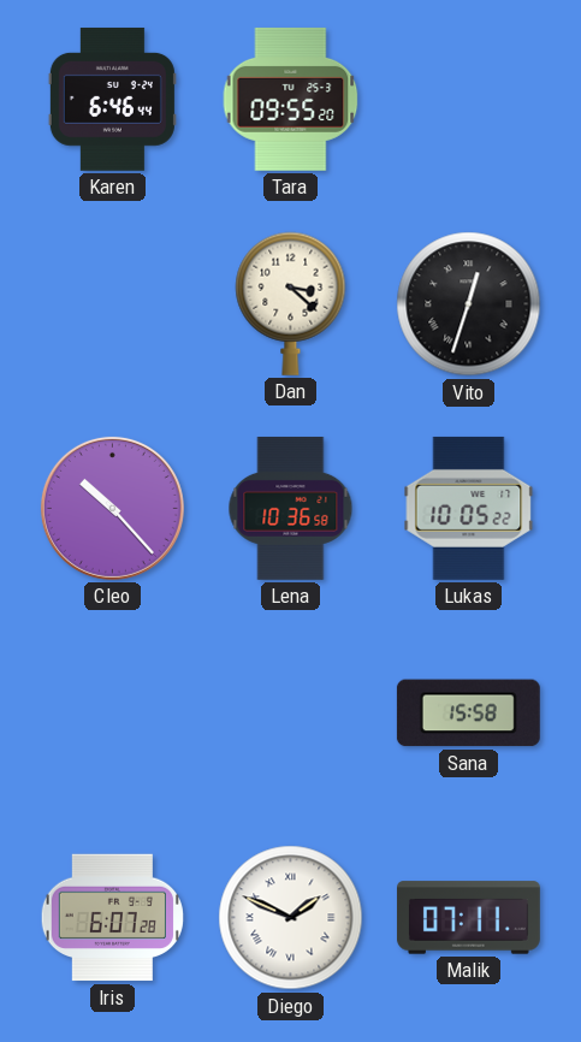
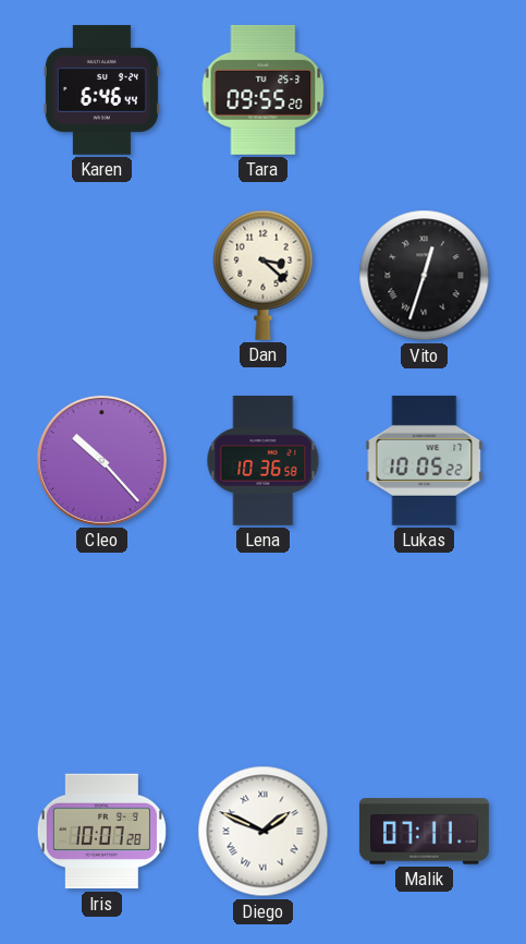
Sana: 15:58 -> none
Iris: 6:07 -> 10:07
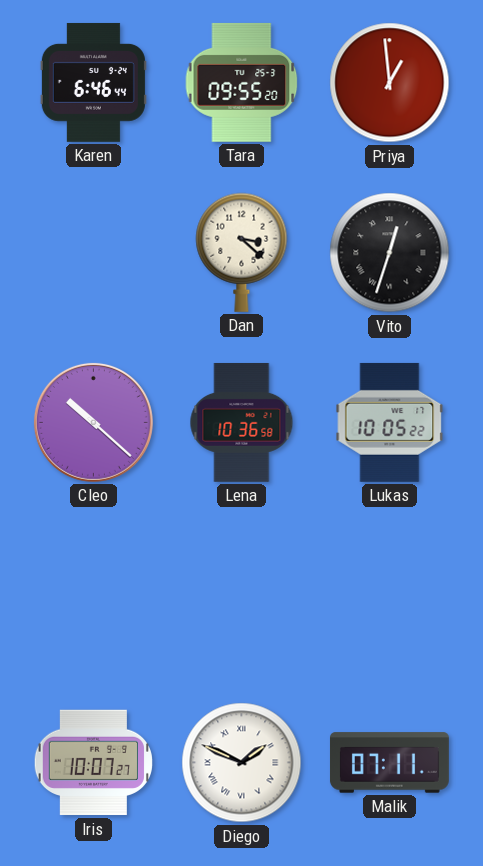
Priya: none -> 12:59
Cleo: 10:23 -> 10:22
Iris: 10:07:28 -> 10:07:27
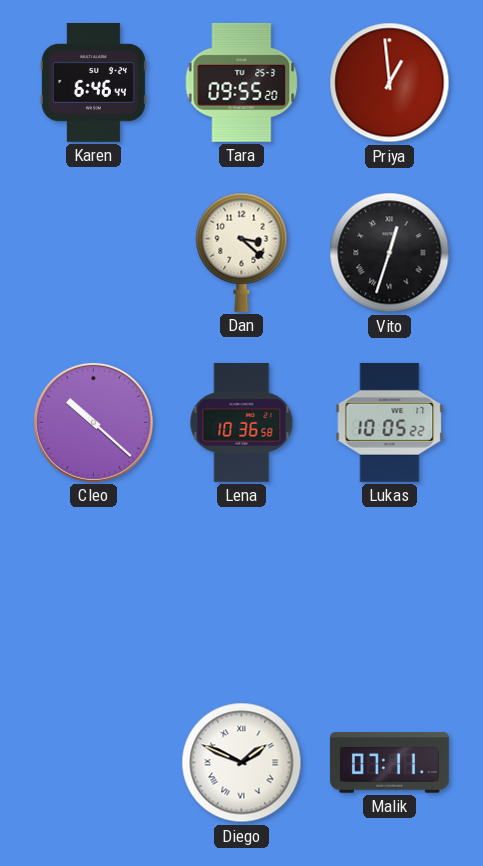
Iris: 10:07 -> none
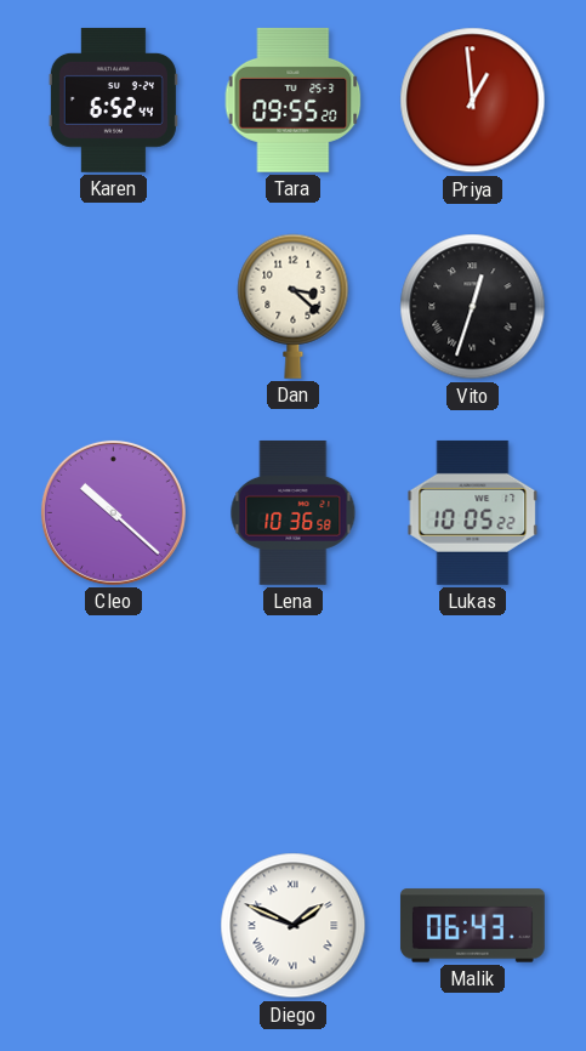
Karen: 6:46 -> 6:52
Malik: 07:11 -> 06:43
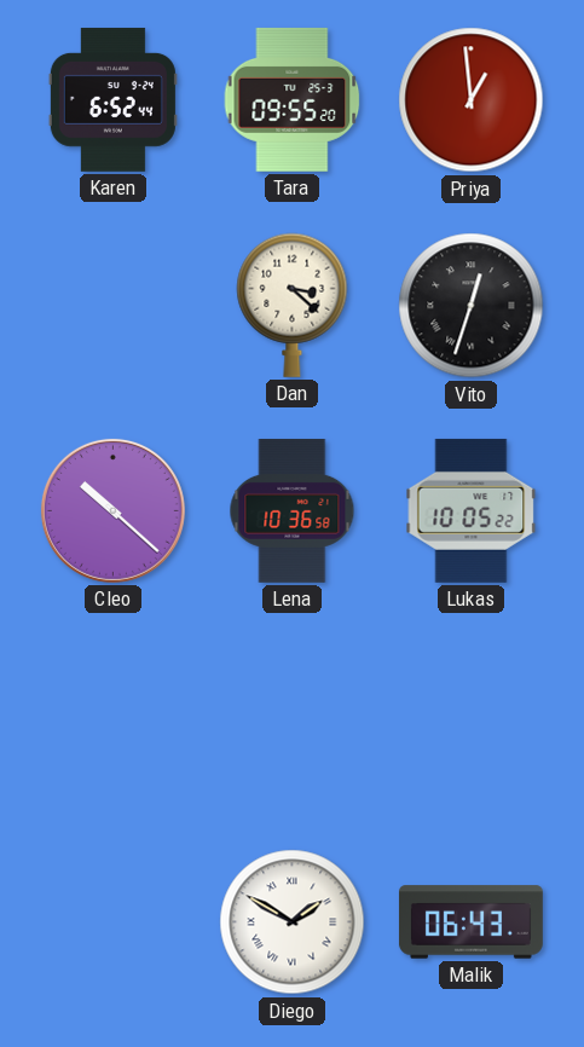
Diego: 1:49 -> 1:50
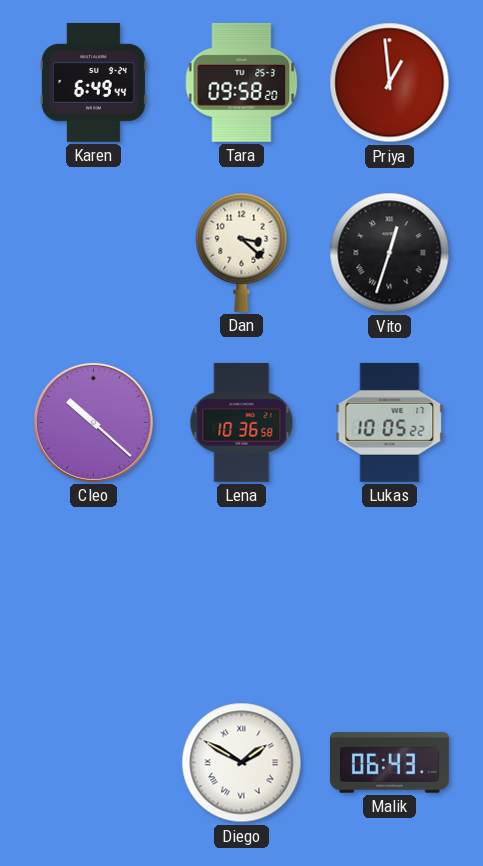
Karen: 6:52 -> 6:49
Tara: 09:55 -> 09:58
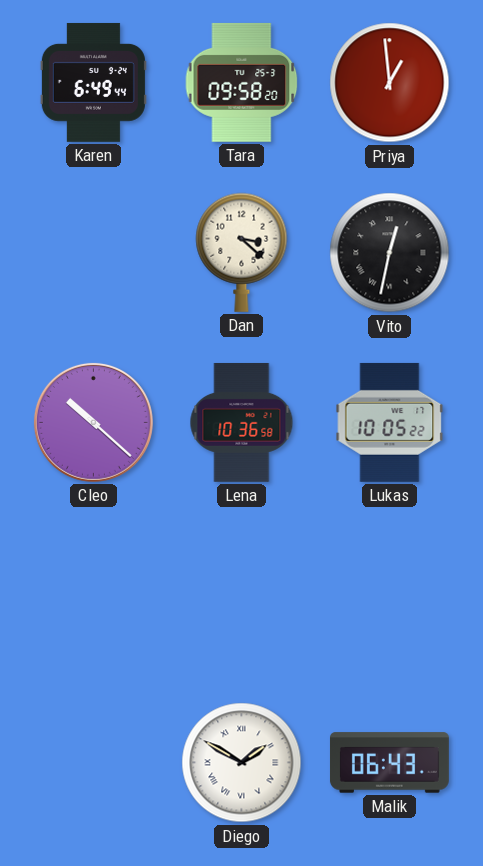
Vito: 12:33 -> 12:32
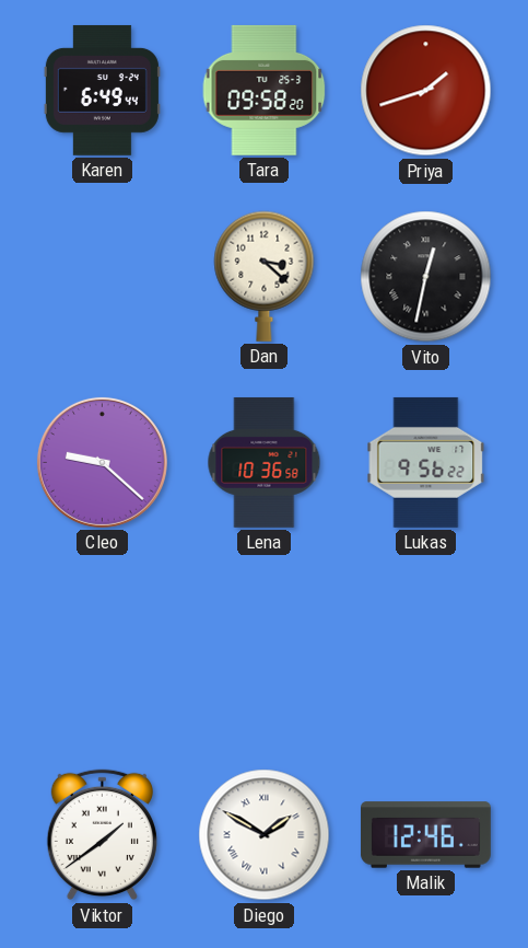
Priya: 12:59 -> 1:42
Cleo: 10:22 -> 9:22
Lukas: 10:05 -> 9:56
Viktor: none -> 1:39
Malik: 06:43 -> 12:46
